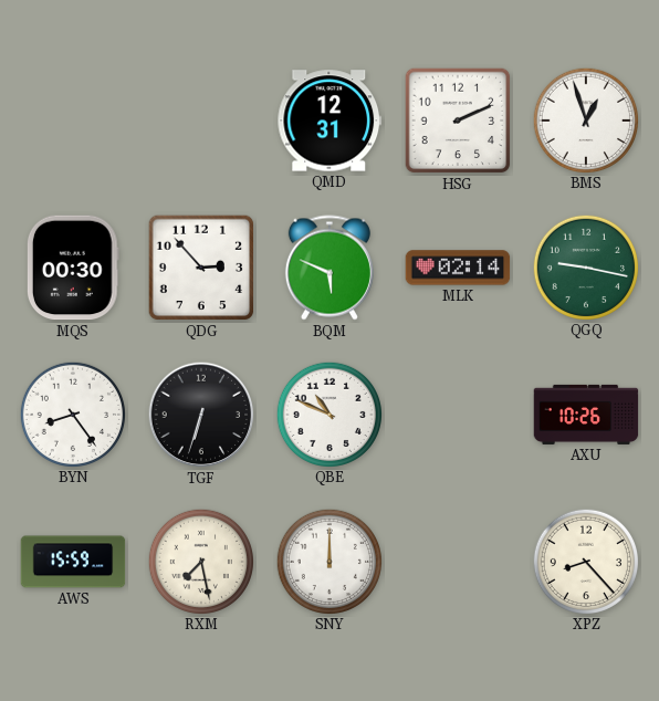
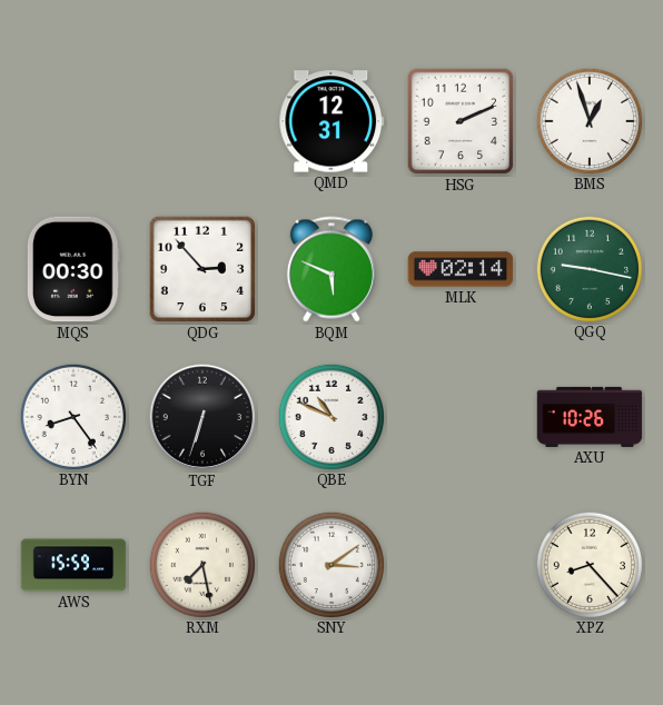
SNY: 12:00 -> 3:09
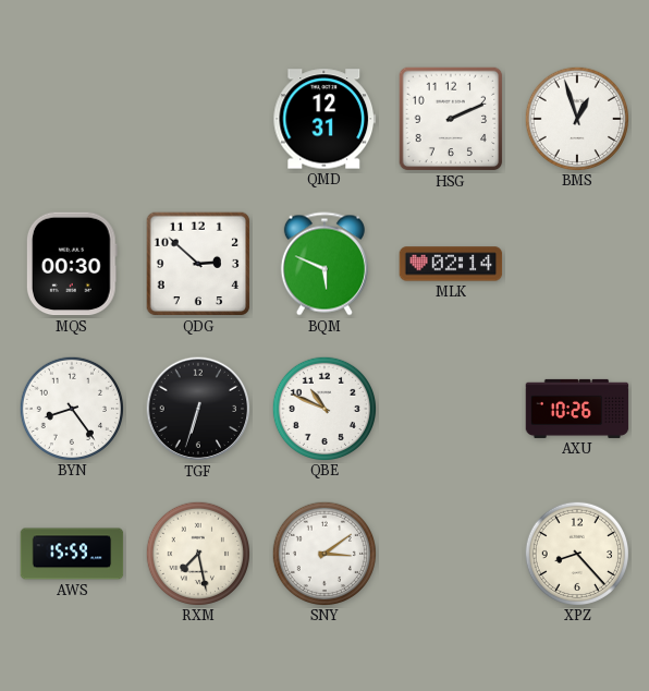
QDG: 2:53 -> 2:52
QGQ: 9:17 -> none
